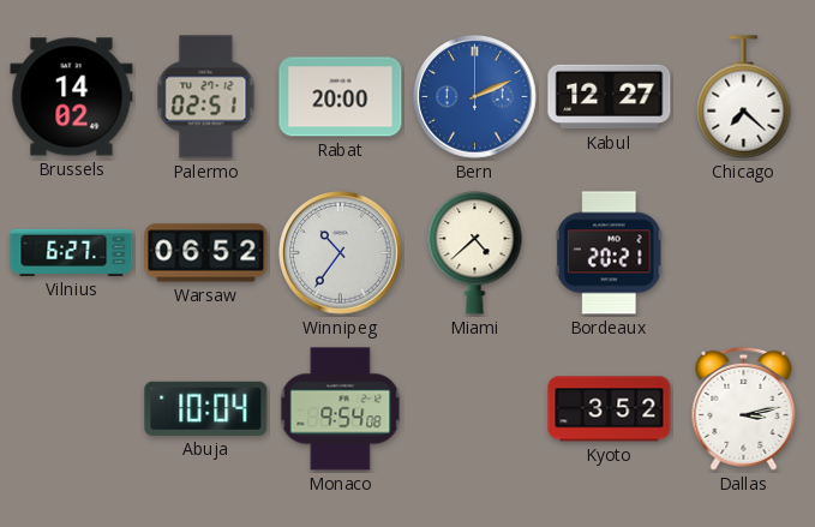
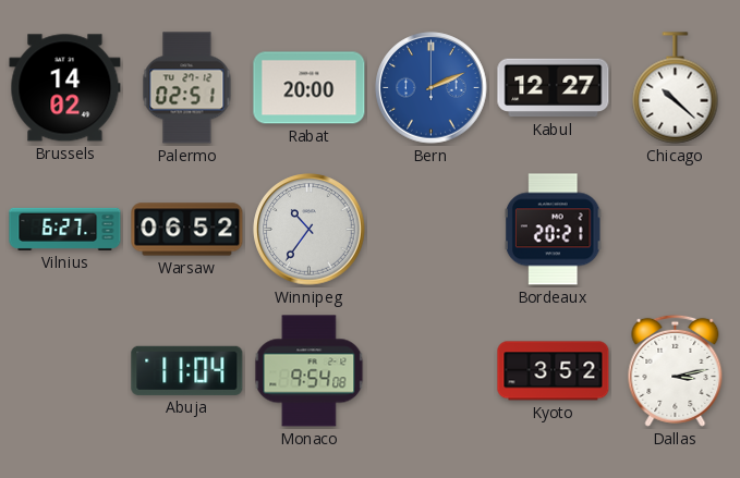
Chicago: 7:22 -> 10:22
Miami: 4:38 -> none
Abuja: 10:04 -> 11:04
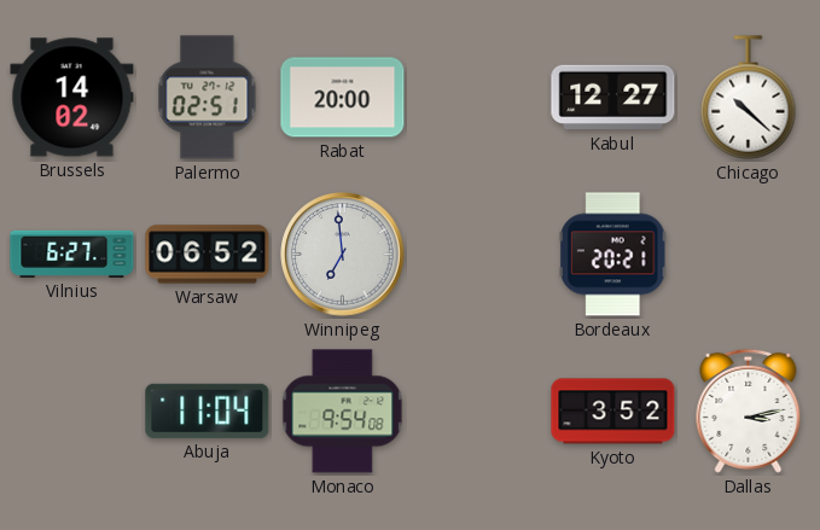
Bern: 2:11 -> none
Winnipeg: 10:36 -> 6:59
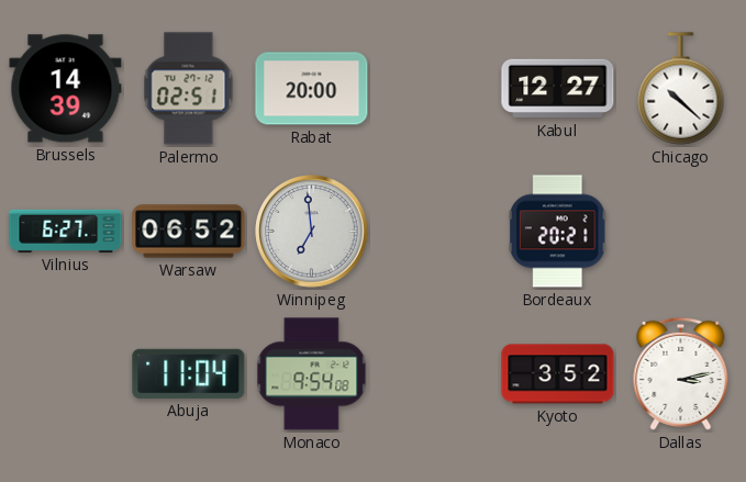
Brussels: 14:02 -> 14:39
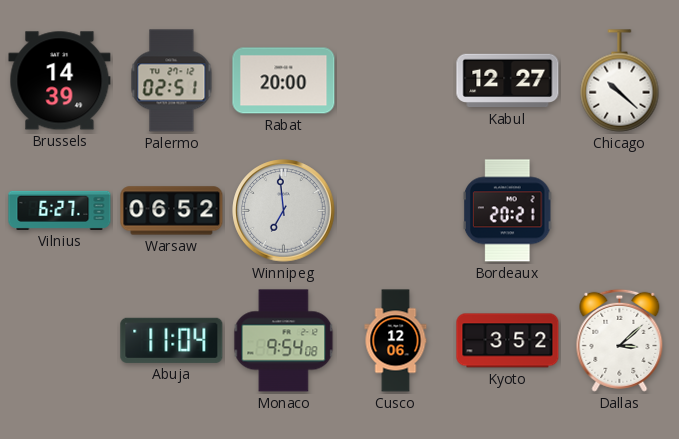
Cusco: none -> 12:06
Dallas: 3:13 -> 3:08
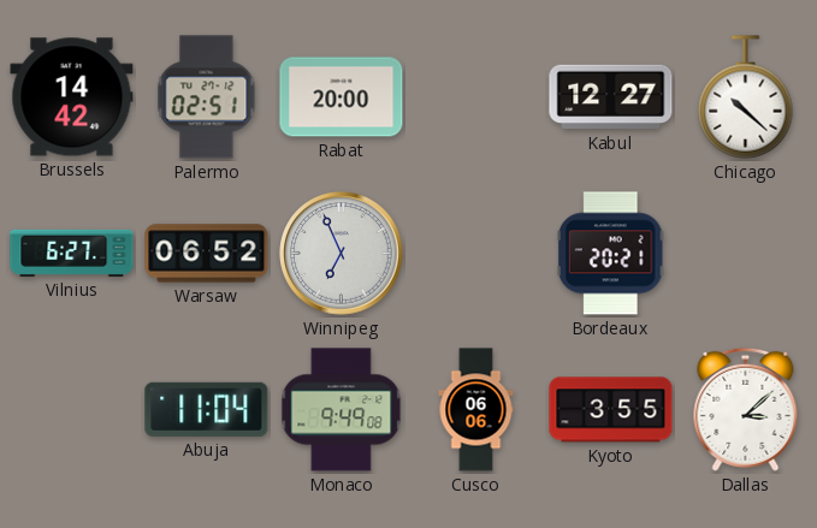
Brussels: 14:39 -> 14:42
Winnipeg: 6:59 -> 6:56
Monaco: 9:54 -> 9:49
Cusco: 12:06 -> 06:06
Kyoto: 3:52 -> 3:55
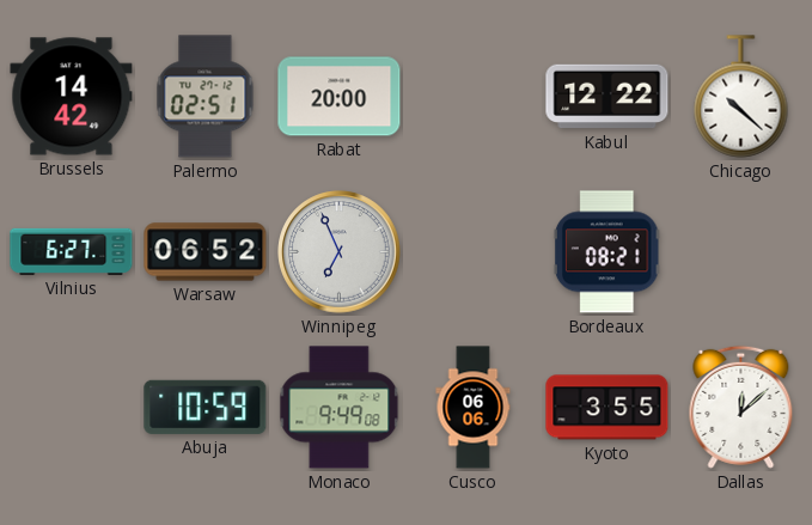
Kabul: 12:27 -> 12:22
Bordeaux: 20:21 -> 08:21
Abuja: 11:04 -> 10:59
Dallas: 3:08 -> 12:08
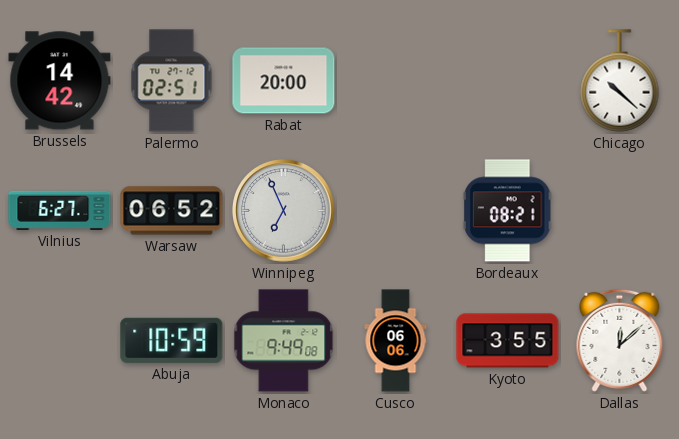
Kabul: 12:22 -> none
